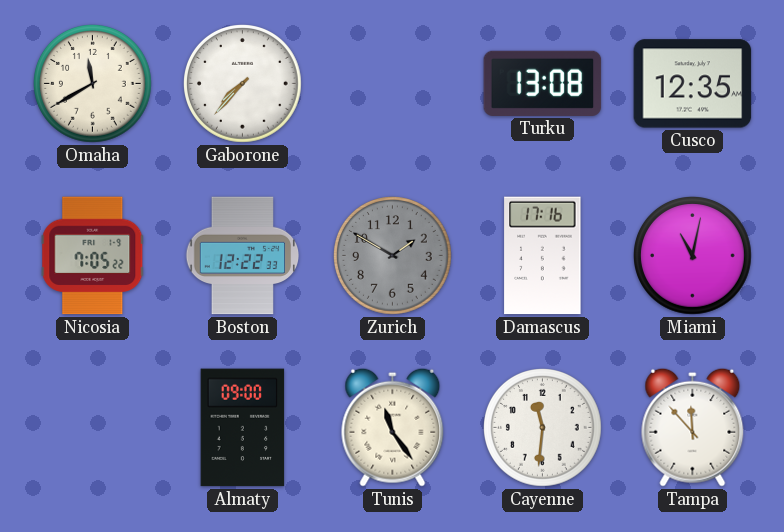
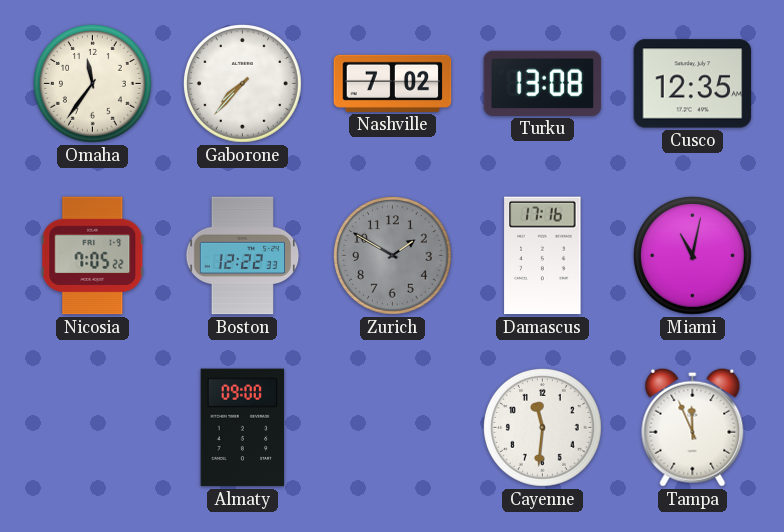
Omaha: 11:40 -> 11:36
Nashville: none -> 7:02
Tunis: 11:24 -> none
Tampa: 11:53 -> 11:56
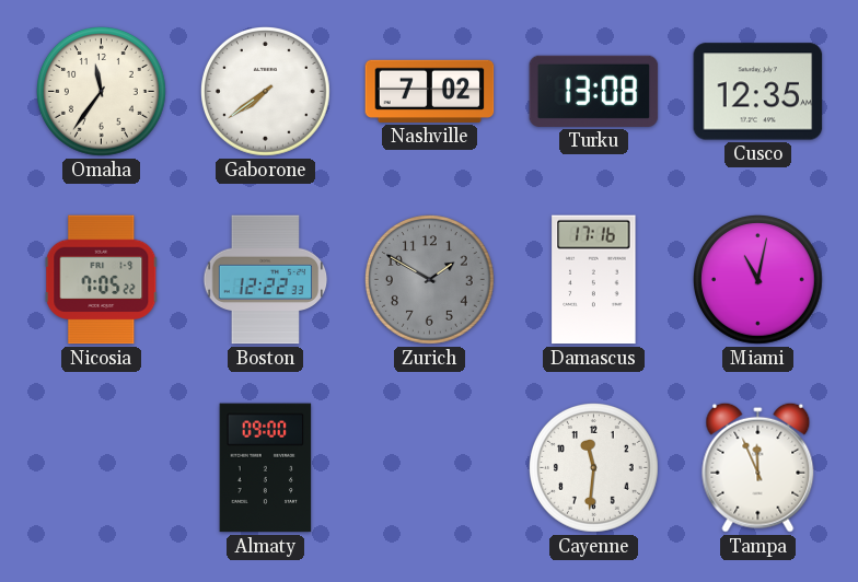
Gaborone: 7:37 -> 7:39
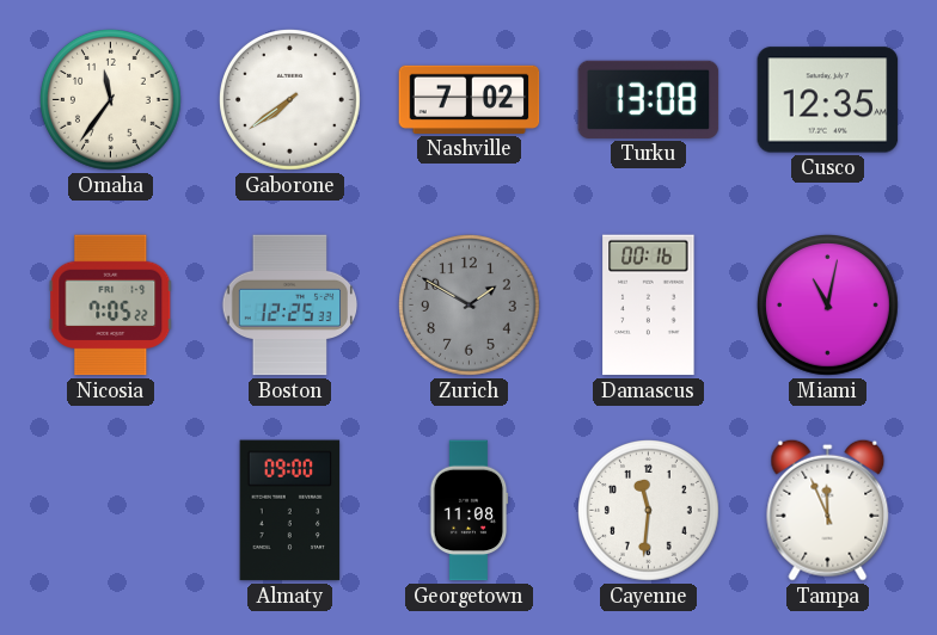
Boston: 12:22 -> 12:25
Damascus: 17:16 -> 00:16
Georgetown: none -> 11:08
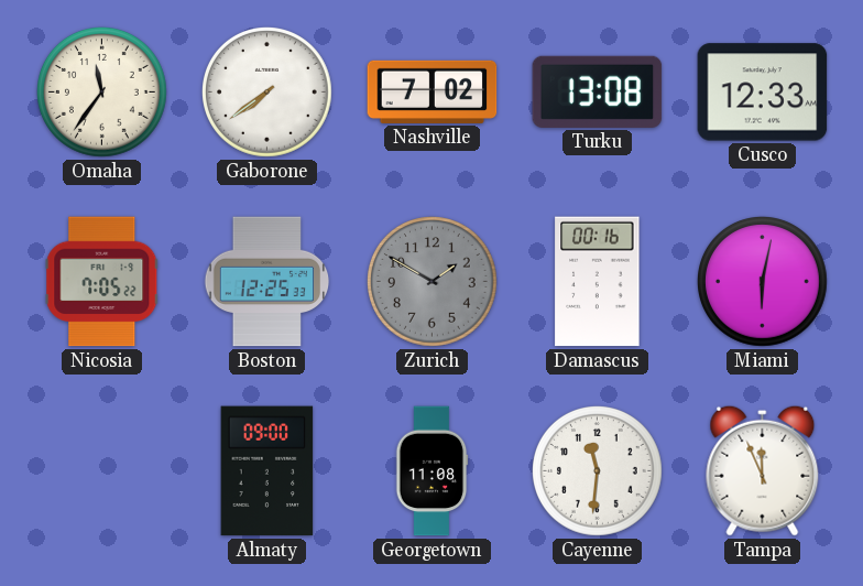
Cusco: 12:35 -> 12:33
Miami: 11:02 -> 6:02
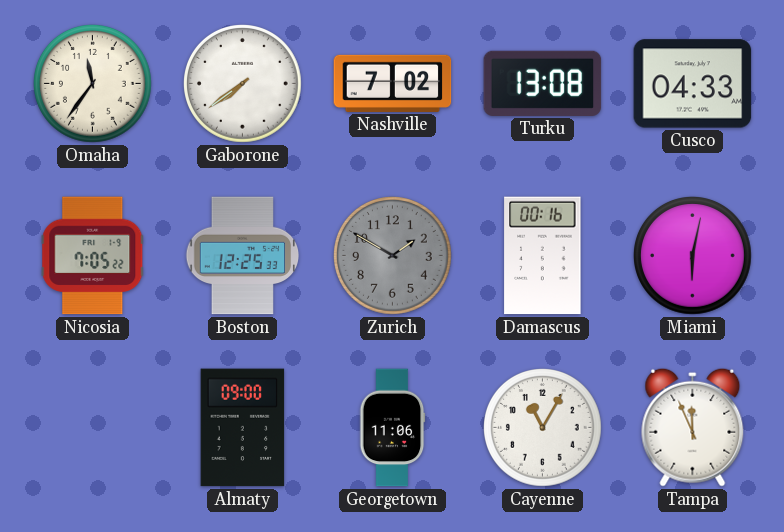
Cusco: 12:33 -> 04:33
Georgetown: 11:08 -> 11:06
Cayenne: 11:31 -> 11:05
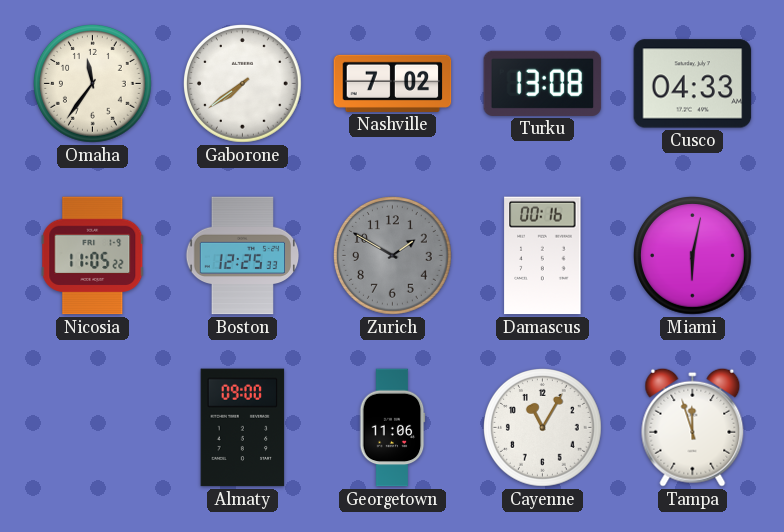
Nicosia: 7:05 -> 11:05
Tampa: 11:56 -> 11:57
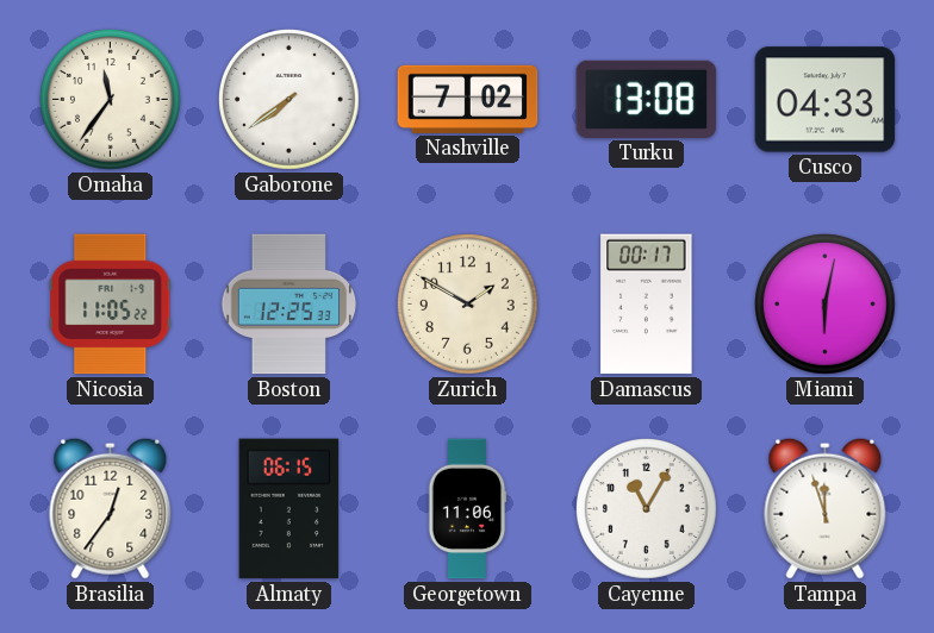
Zurich dial: grey -> cream
Damascus: 00:16 -> 00:17
Brasilia: none -> 12:36
Almaty: 09:00 -> 06:15
